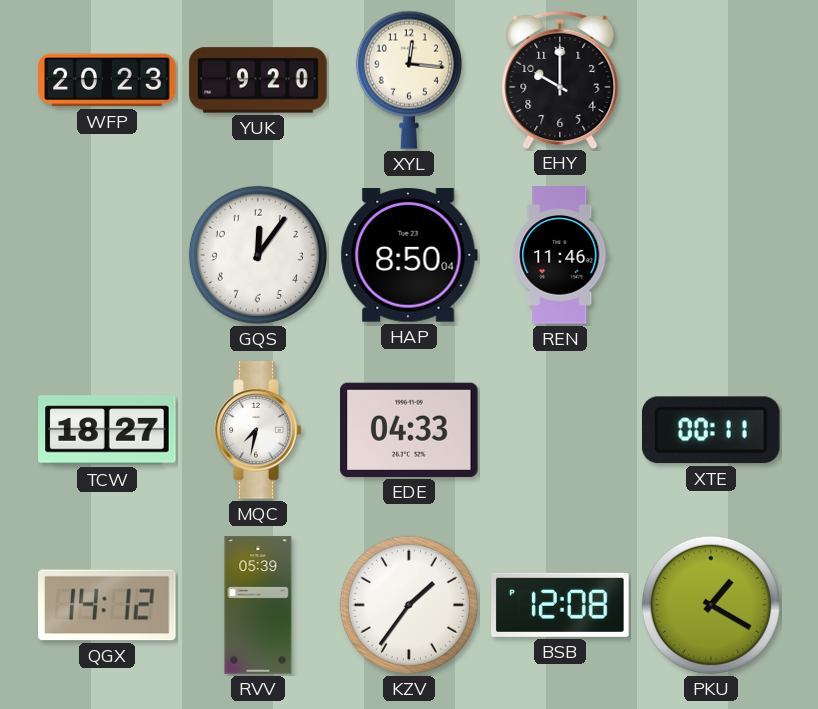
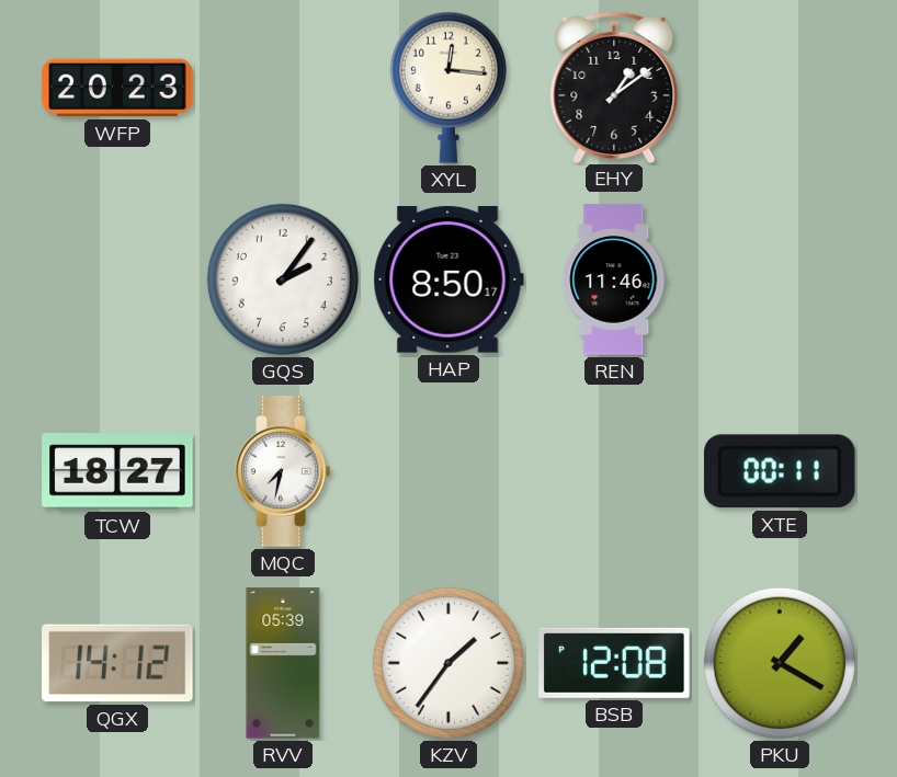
YUK: 9:20 -> none
EHY: 10:00 -> 1:09
GQS: 12:06 -> 2:06
HAP: 8:50:04 -> 8:50:17
EDE: 04:33 -> none
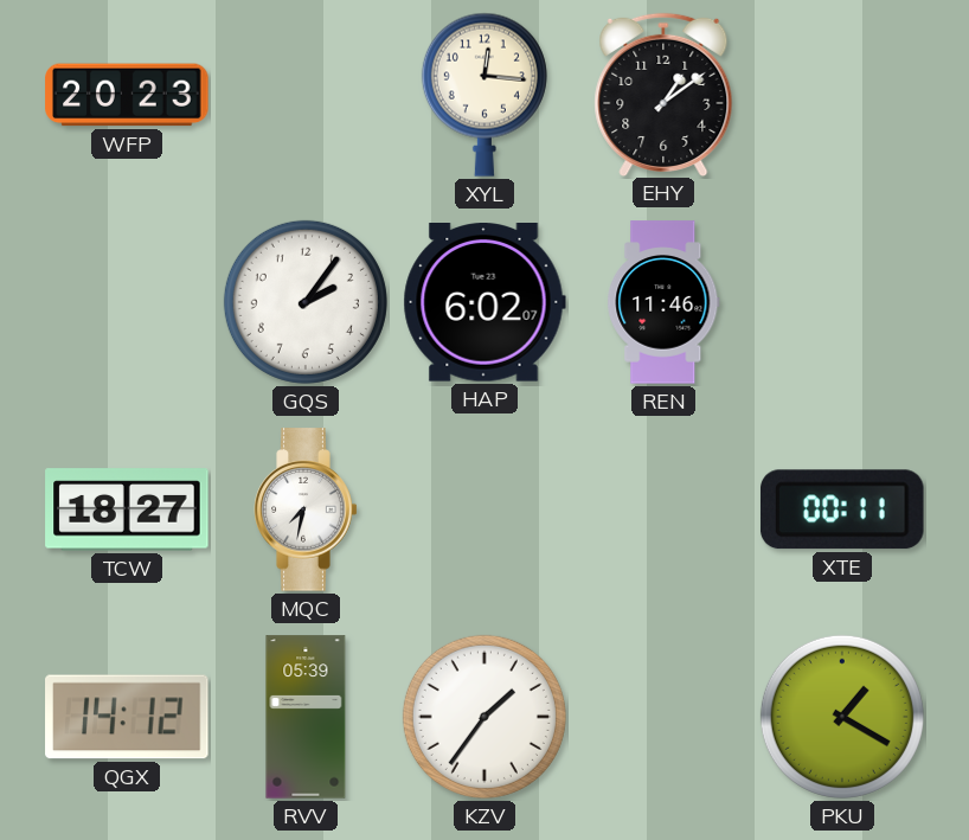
HAP: 8:50 -> 6:02
BSB: 12:08 -> none
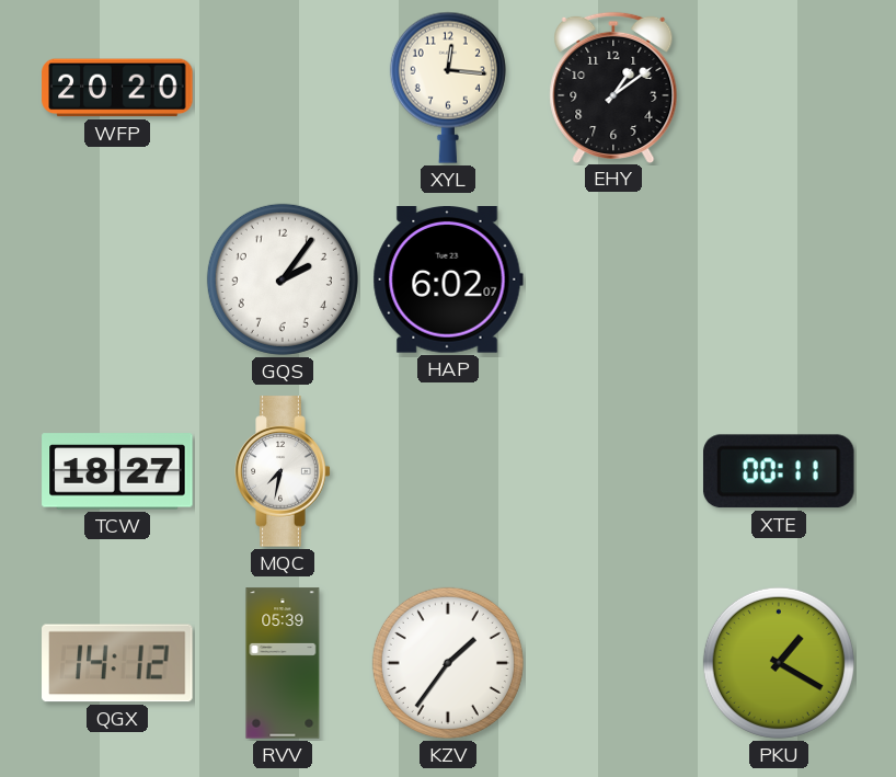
WFP: 20:23 -> 20:20
REN: 11:46 -> none
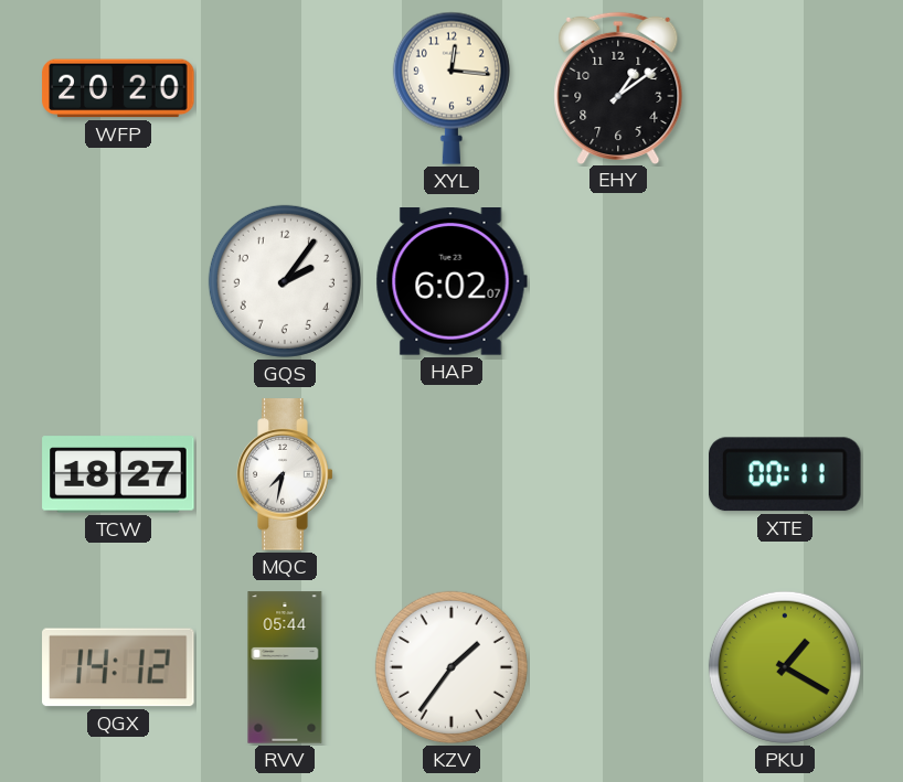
RVV: 05:39 -> 05:44
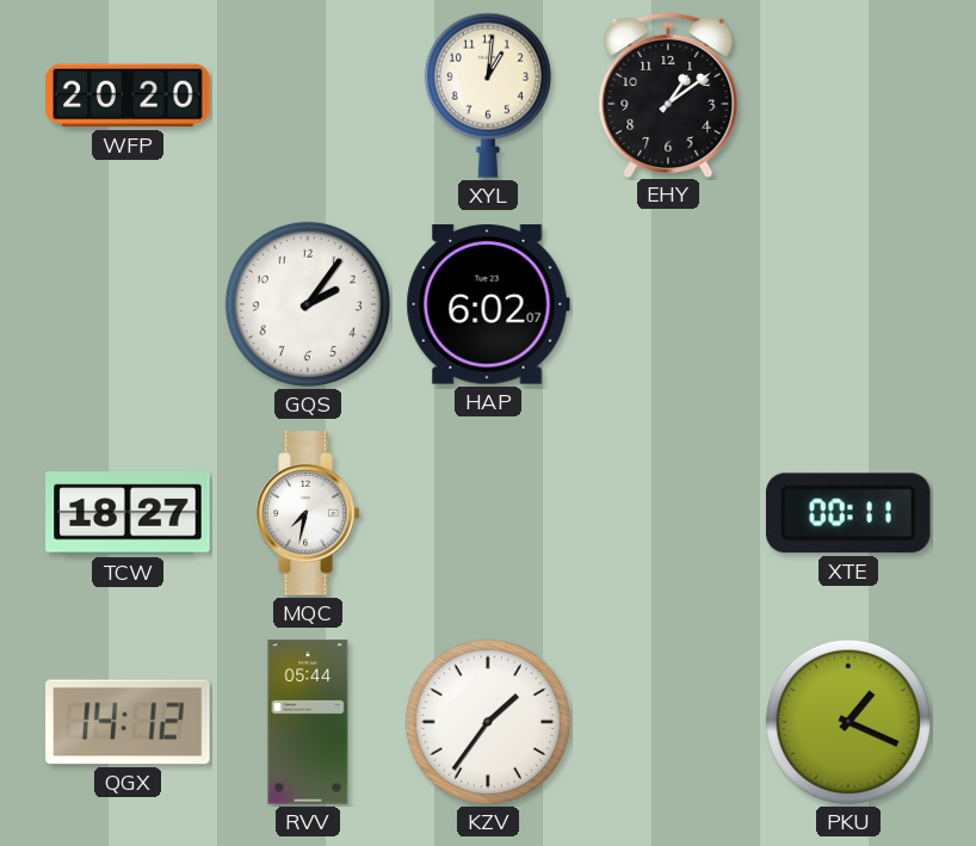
XYL: 12:16 -> 1:01
PKU: 1:20 -> 1:19
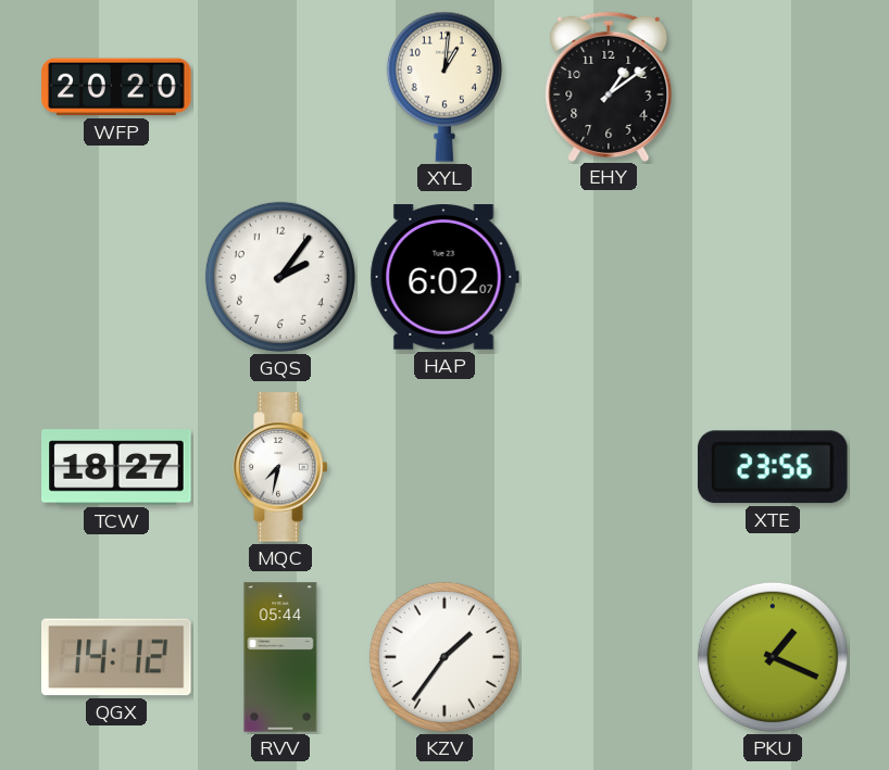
XTE: 00:11 -> 23:56
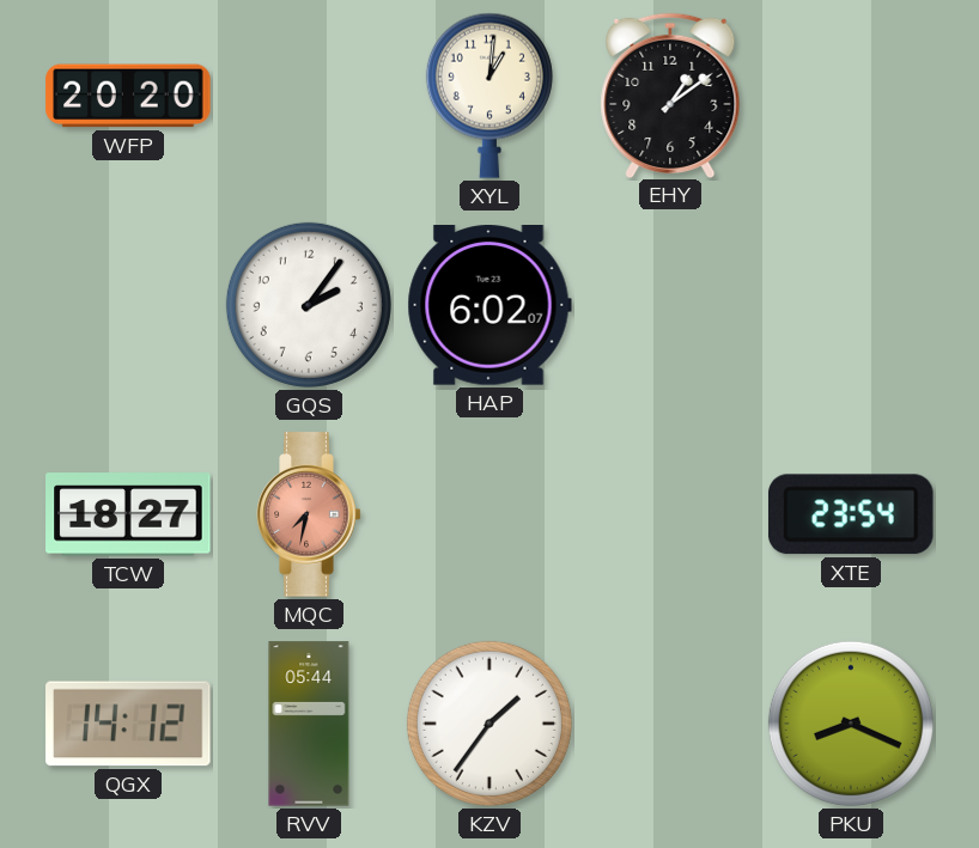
MQC dial: white -> salmon
XTE: 23:56 -> 23:54
PKU: 1:19 -> 8:19
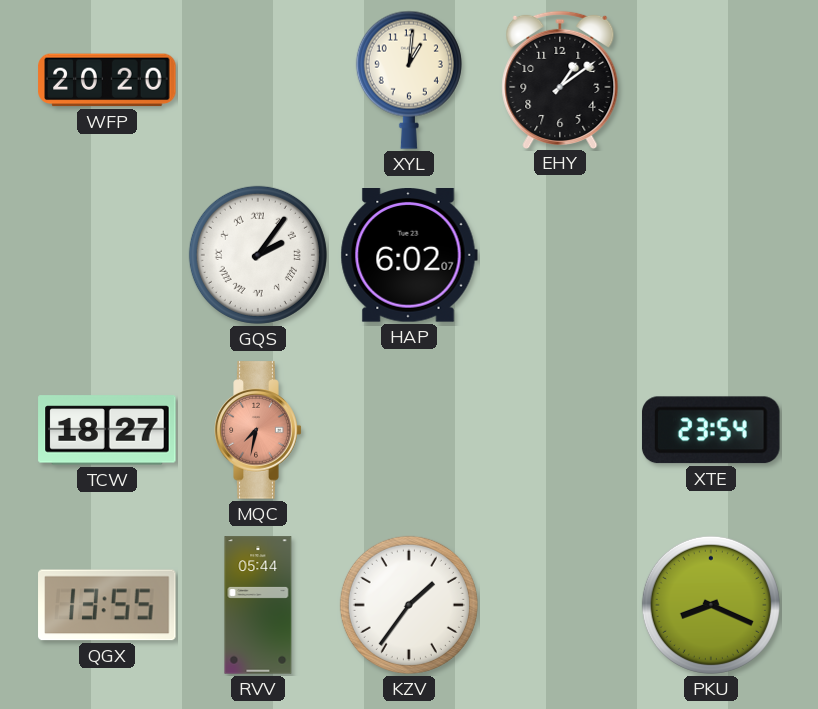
GQS numerals: Arabic -> Roman
QGX: 14:12 -> 13:55
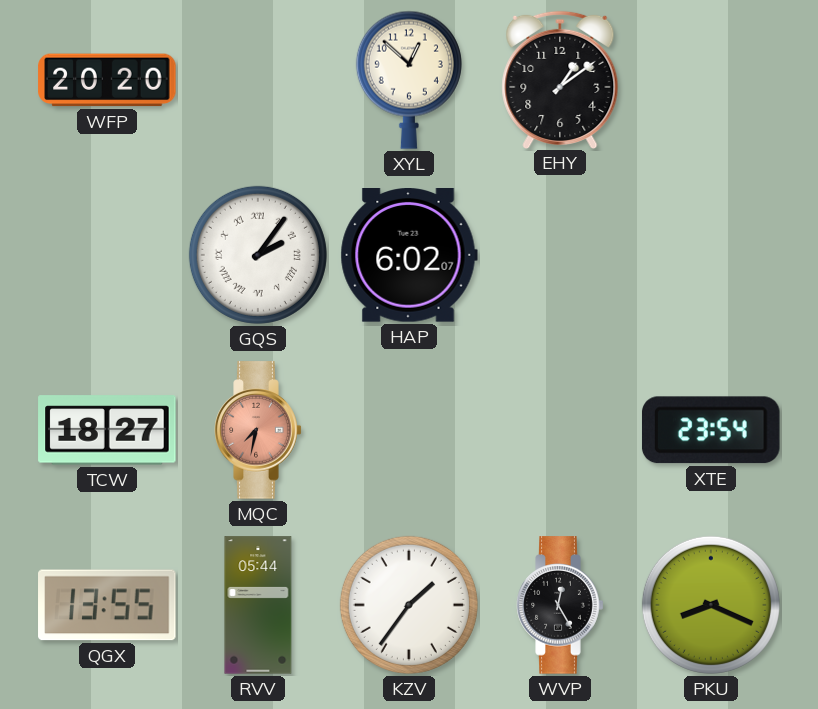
XYL: 1:01 -> 12:52
WVP: none -> 12:25
